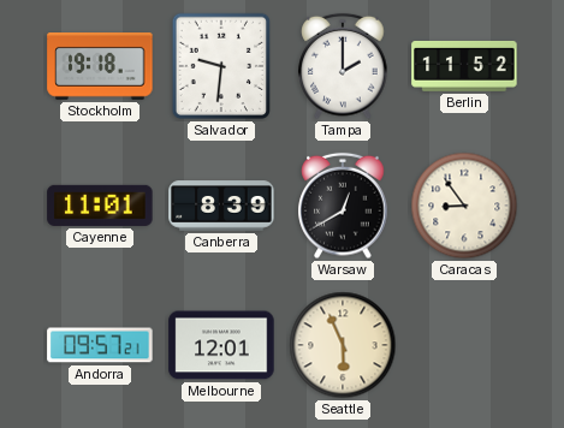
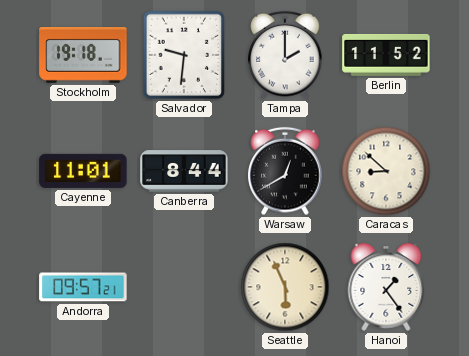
Canberra: 8:39 -> 8:44
Caracas: 8:54 -> 8:52
Melbourne: 12:01 -> none
Hanoi: none -> 1:24
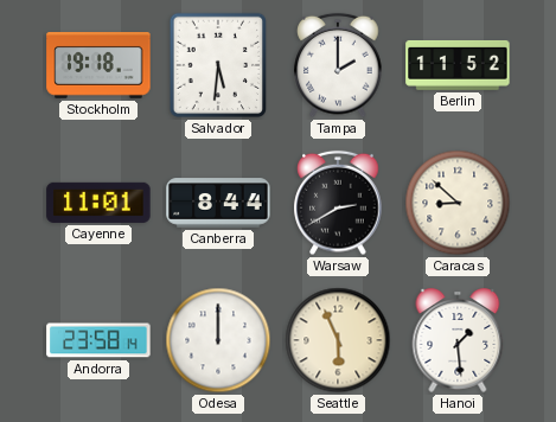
Salvador: 9:31 -> 5:31
Warsaw: 12:40 -> 2:40
Andorra: 09:57 -> 23:58
Odesa: none -> 12:00
Hanoi: 1:24 -> 1:29
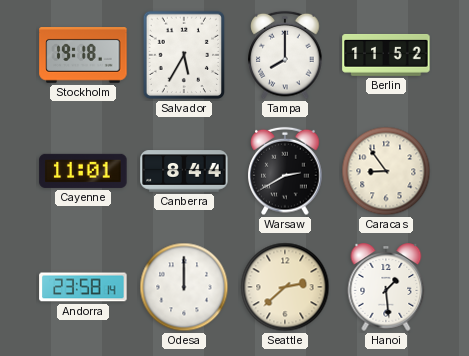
Salvador: 5:31 -> 5:35
Tampa: 2:00 -> 8:00
Caracas: 8:52 -> 8:54
Seattle: 5:56 -> 2:38
